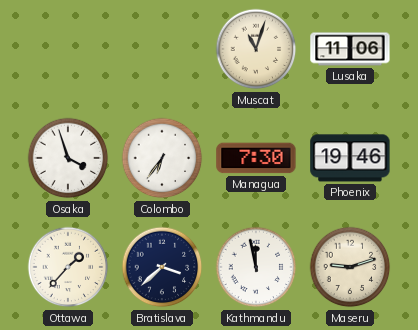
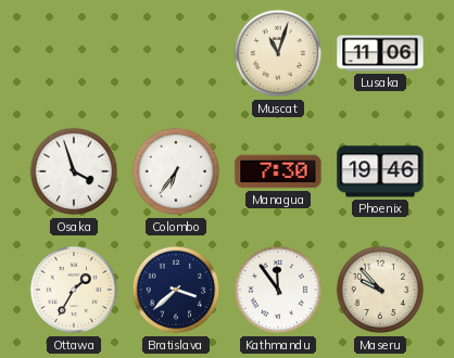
Ottawa: 1:37 -> 1:35
Kathmandu: 11:58 -> 11:54
Maseru: 9:12 -> 9:53
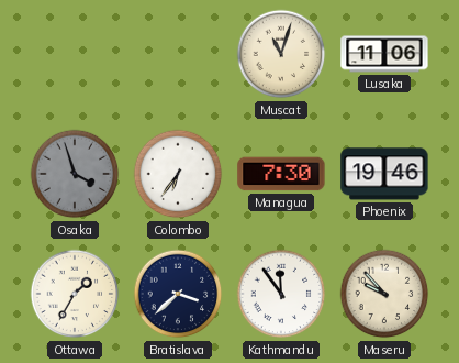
Osaka dial: white -> grey
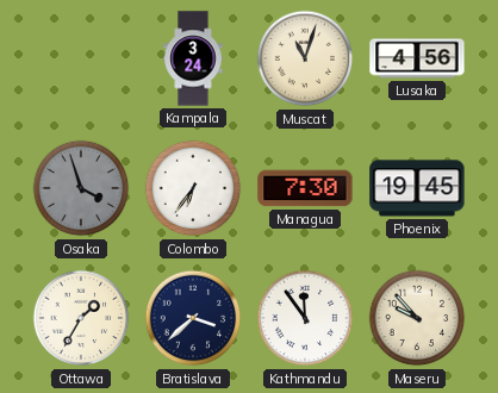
Kampala: none -> 3:24
Lusaka: 11:06 -> 4:56
Phoenix: 19:46 -> 19:45
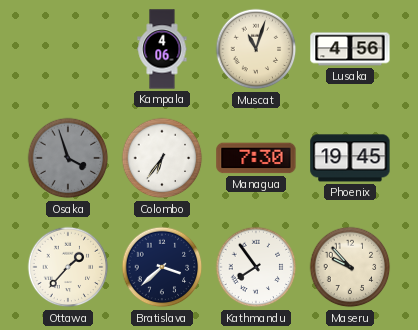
Kampala: 3:24 -> 4:06
Ottawa: 1:35 -> 1:37
Kathmandu: 11:54 -> 7:54
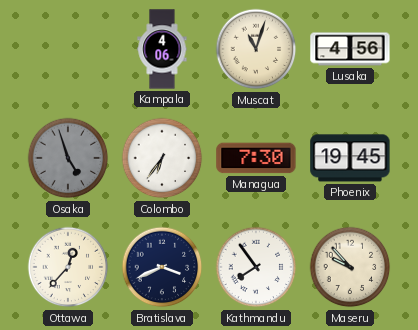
Osaka: 3:57 -> 4:57
Ottawa: 1:37 -> 12:37
Bratislava: 3:38 -> 3:41
